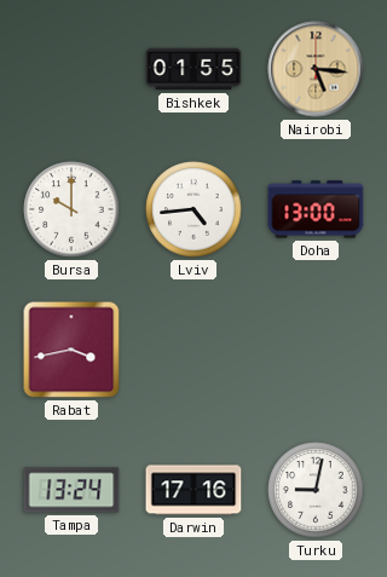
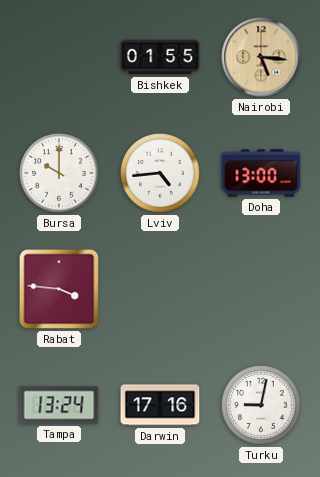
Rabat: 3:43 -> 3:46
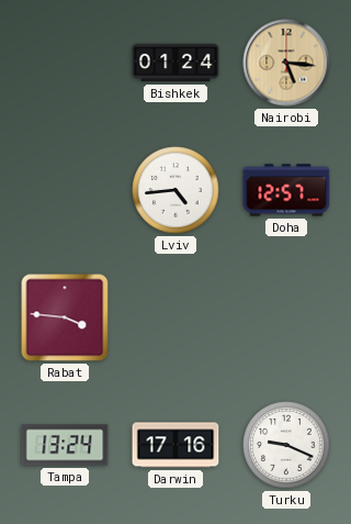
Bishkek: 01:55 -> 01:24
Bursa: 10:00 -> none
Doha: 13:00 -> 12:57
Turku: 9:02 -> 9:19
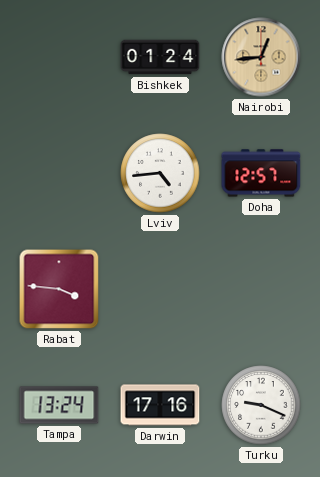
Nairobi: 5:16 -> 12:44
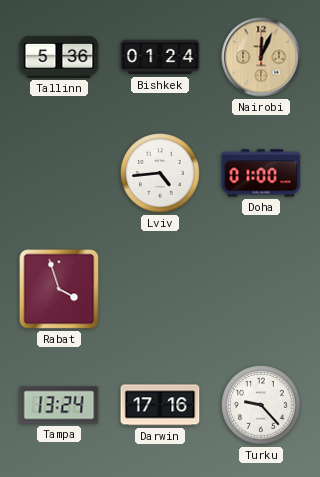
Tallinn: none -> 5:36
Nairobi: 12:44 -> 12:04
Doha: 12:57 -> 01:00
Rabat: 3:46 -> 3:57
Turku: 9:19 -> 9:23
